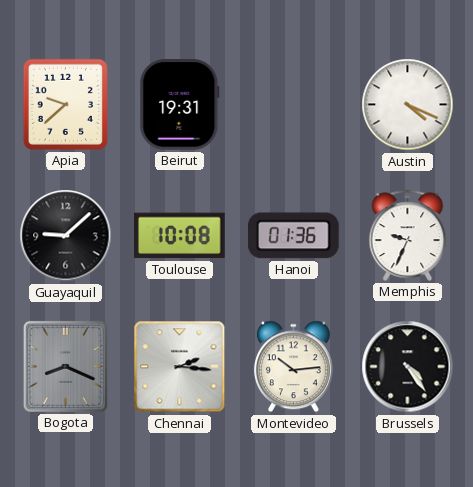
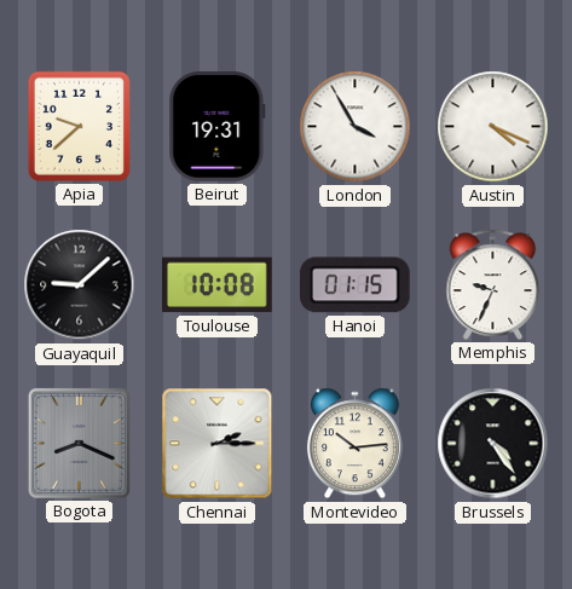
London: none -> 3:55
Hanoi: 01:36 -> 01:15
Chennai: 2:16 -> 2:15
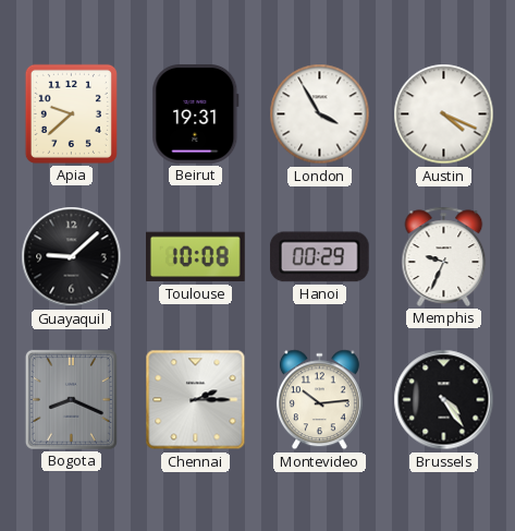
Hanoi: 01:15 -> 00:29
